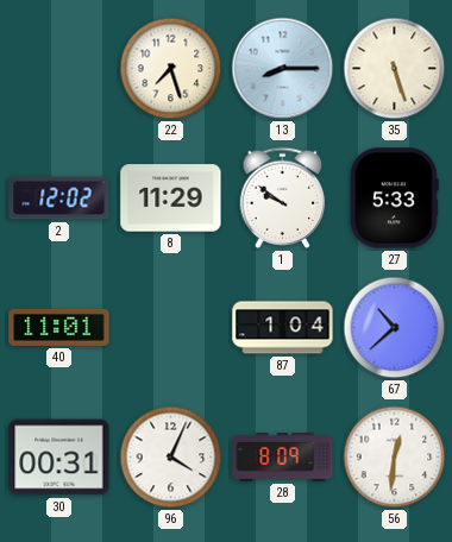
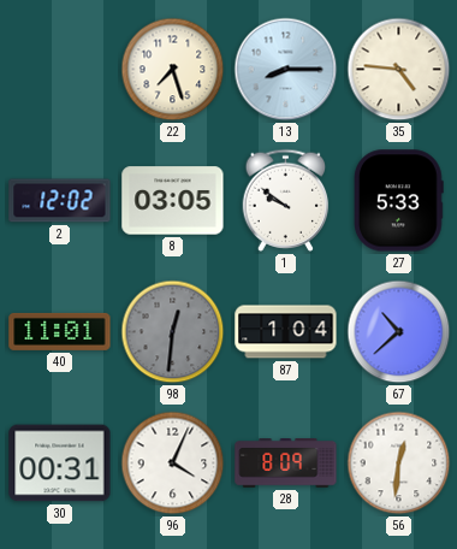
35: 5:27 -> 4:46
8: 11:29 -> 03:05
98: none -> 12:31
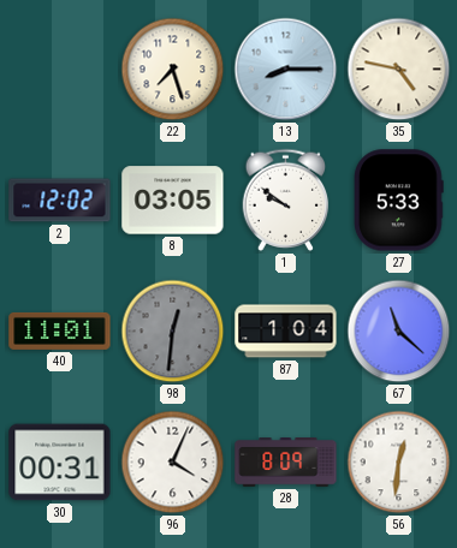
35: 4:46 -> 4:47
67: 10:38 -> 11:22
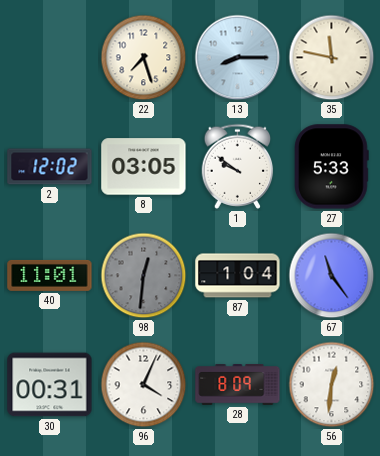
35: 4:47 -> 11:47
67: 11:22 -> 11:24
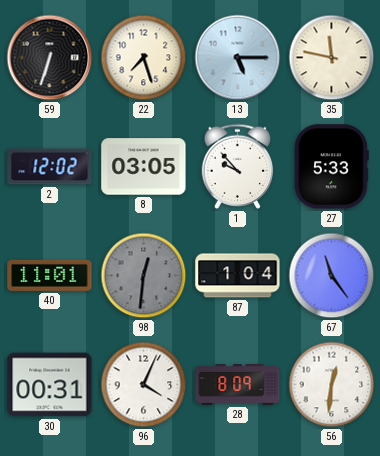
59: none -> 6:33
13: 8:15 -> 5:15
1: 9:51 -> 9:53
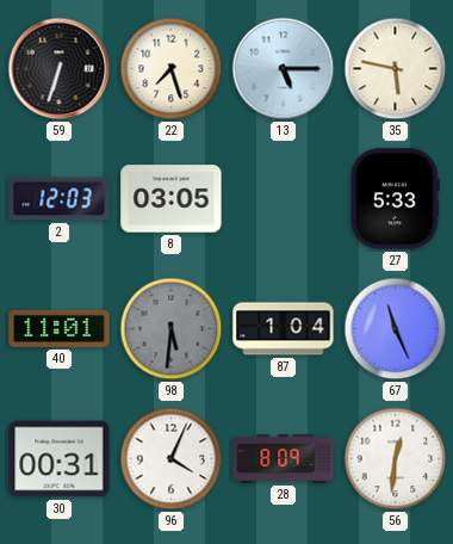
35: 11:47 -> 5:47
2: 12:02 -> 12:03
1: 9:53 -> none
98: 12:31 -> 5:31
67: 11:24 -> 11:26
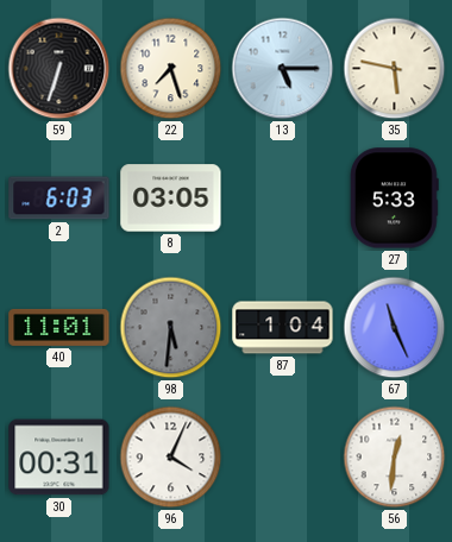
2: 12:03 -> 6:03
28: 8:09 -> none
